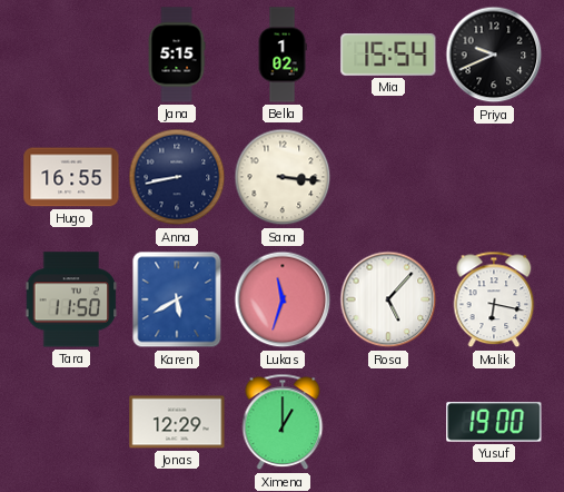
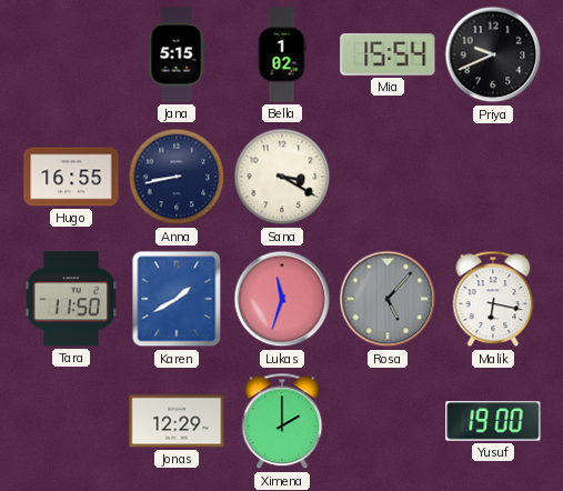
Sana: 3:16 -> 3:20
Karen: 5:40 -> 1:40
Rosa dial: white -> grey
Ximena: 1:00 -> 2:00
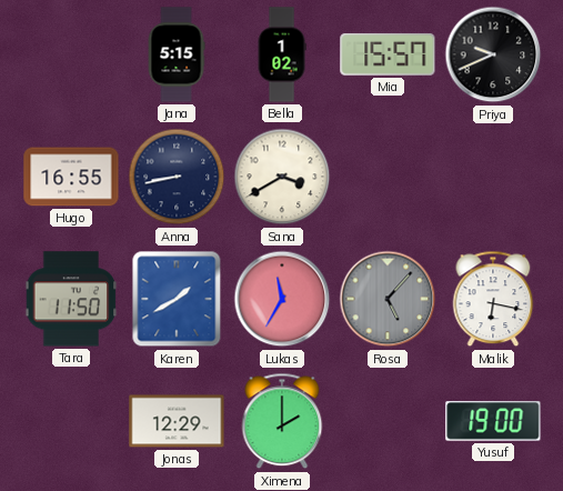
Mia: 15:54 -> 15:57
Sana: 3:20 -> 3:40
Lukas: 11:33 -> 11:35
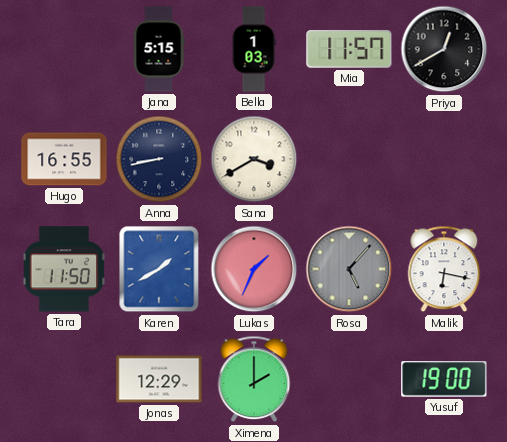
Bella: 1:02 -> 1:03
Mia: 15:57 -> 11:57
Priya: 9:41 -> 12:40
Lukas: 11:35 -> 1:34
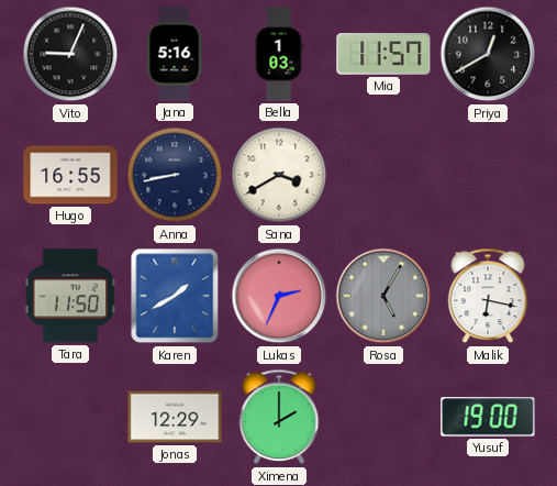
Vito: none -> 9:04
Jana: 5:15 -> 5:16
Lukas: 1:34 -> 2:34
Rosa: 5:07 -> 5:05
